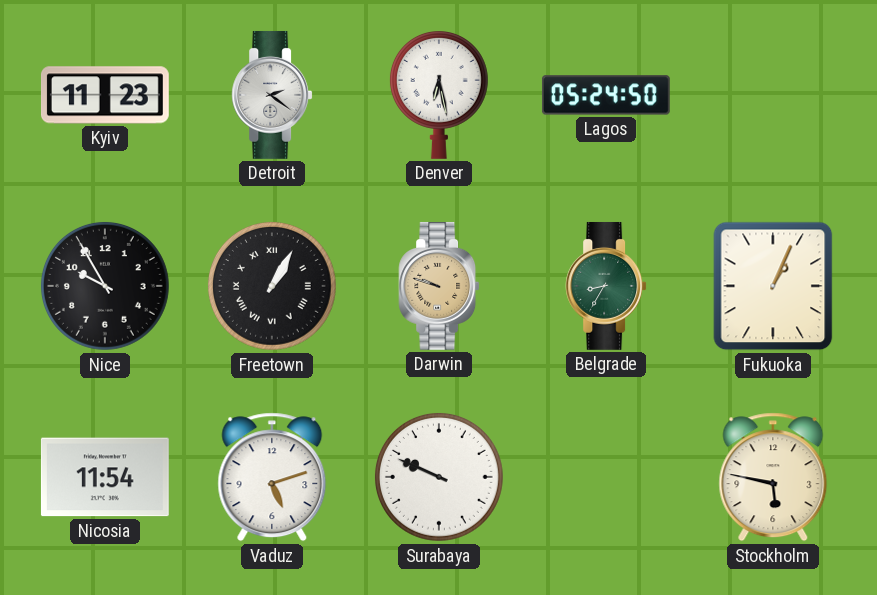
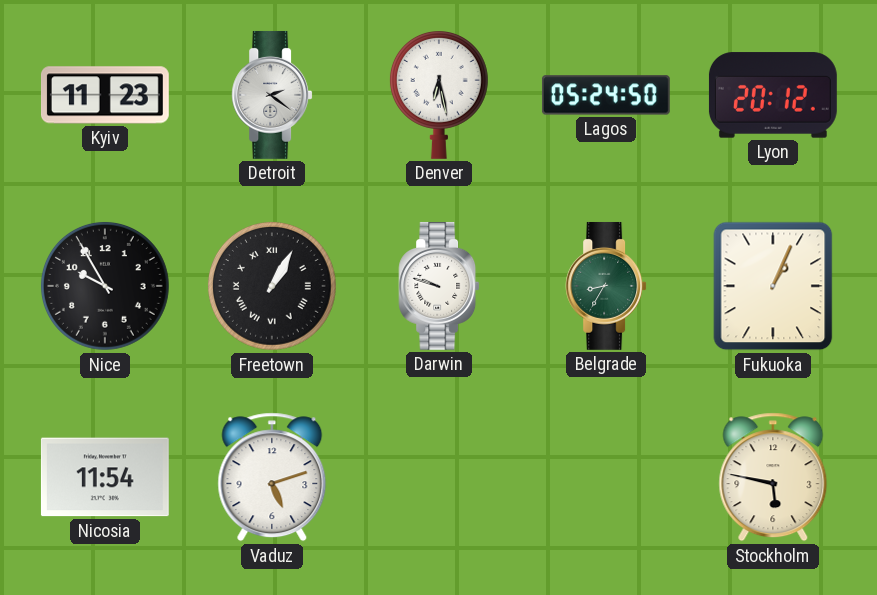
Lyon: none -> 20:12
Darwin dial: champagne -> white
Surabaya: 9:49 -> none
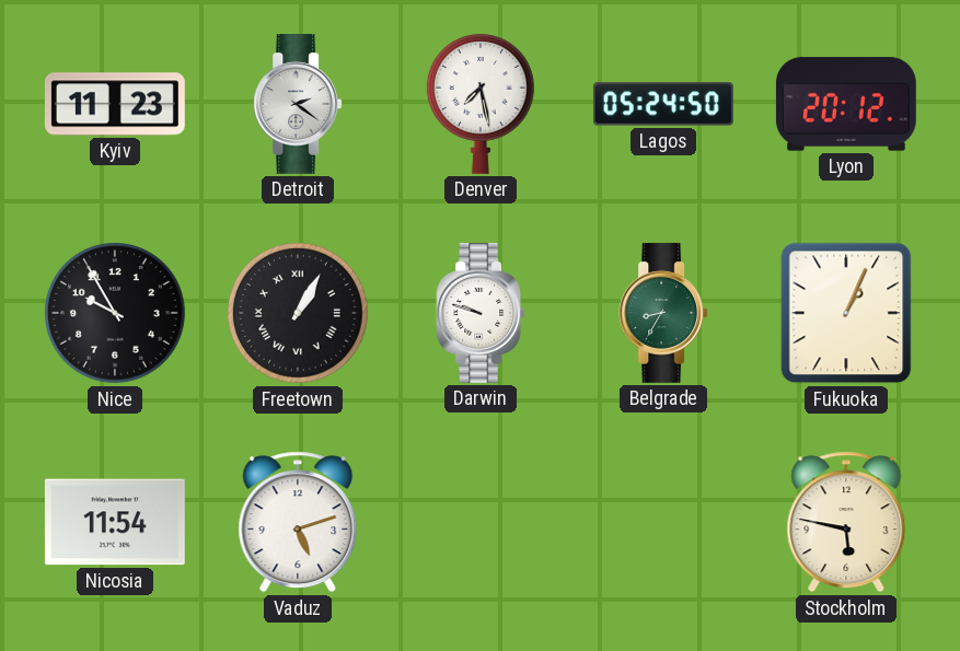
Denver: 6:28 -> 7:28
